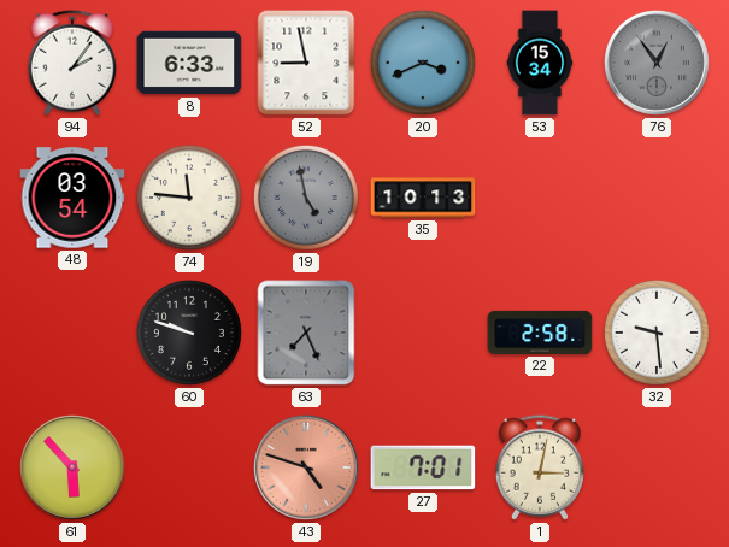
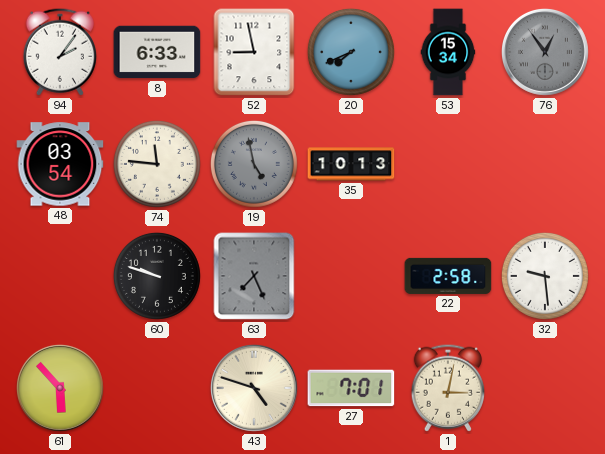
20: 3:41 -> 7:41
43 dial: salmon -> cream
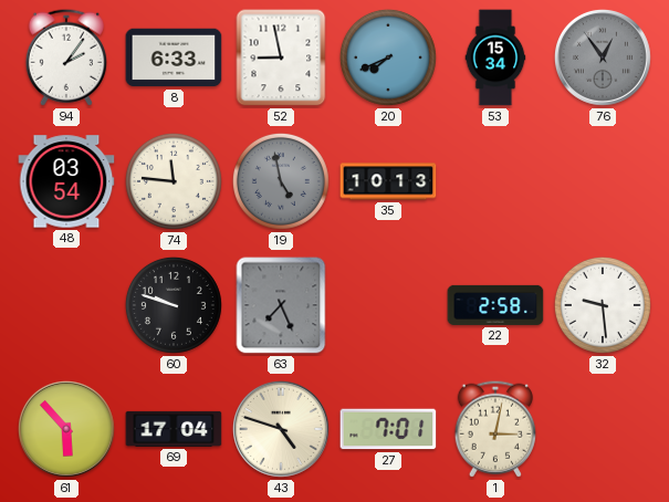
69: none -> 17:04
